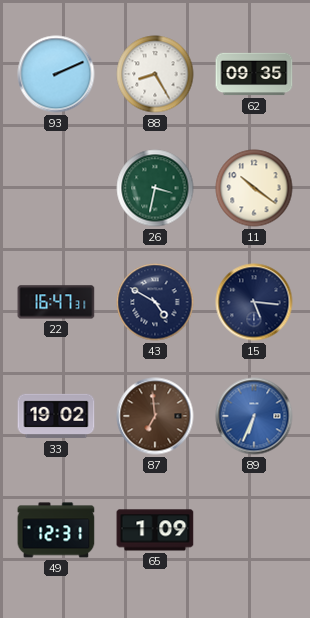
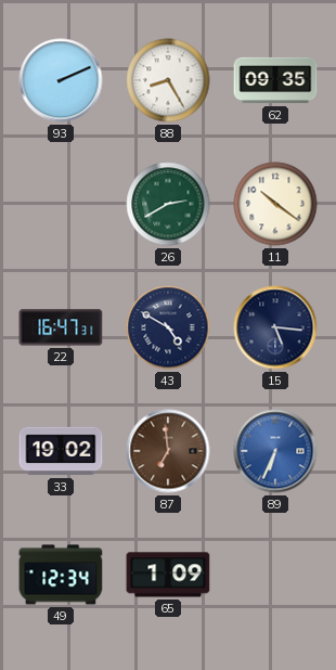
26: 3:32 -> 2:40
49: 12:31 -> 12:34
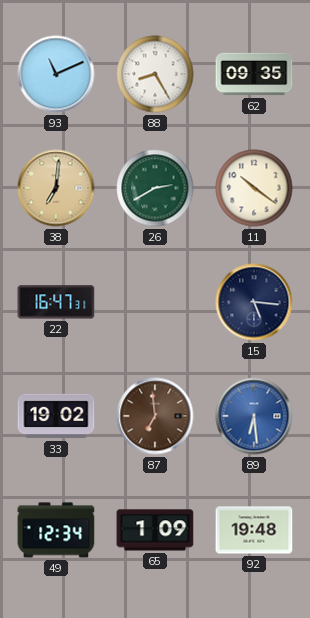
93: 2:11 -> 11:11
38: none -> 7:01
43: 4:50 -> none
89: 6:34 -> 6:29
92: none -> 19:48
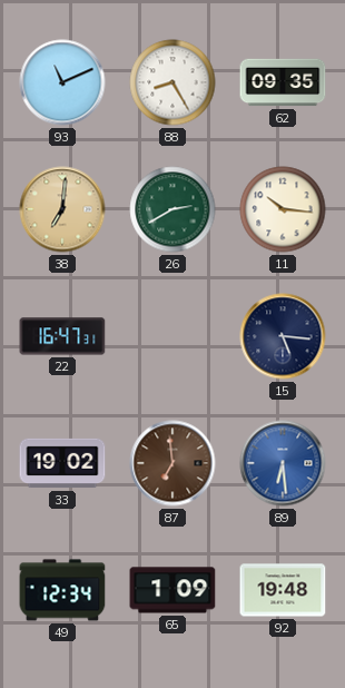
11: 10:21 -> 10:16
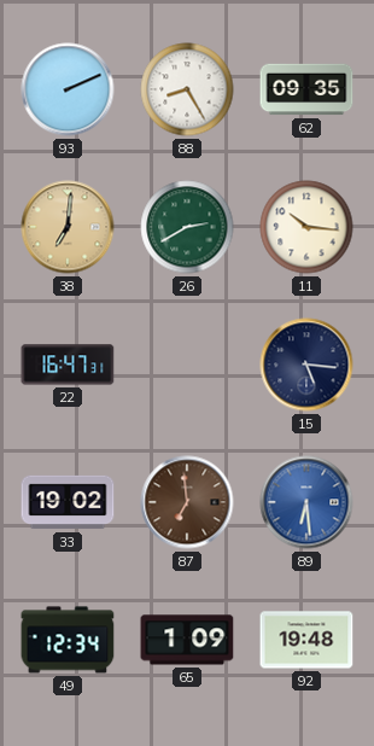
93: 11:11 -> 2:11
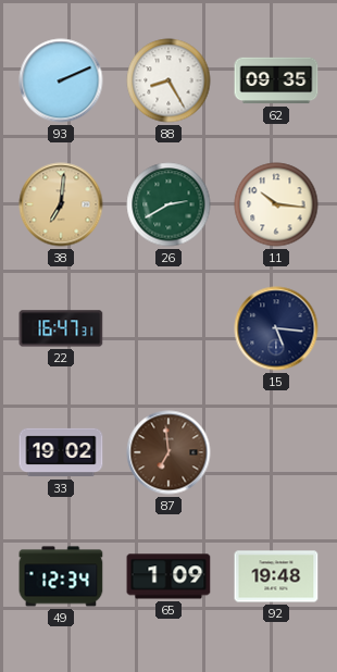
89: 6:29 -> none
